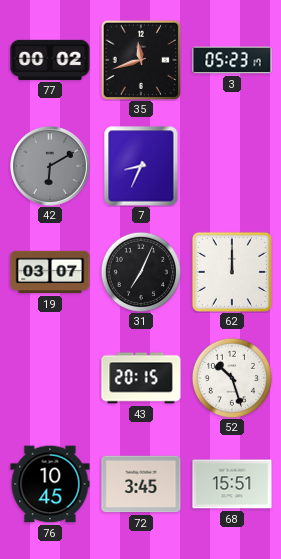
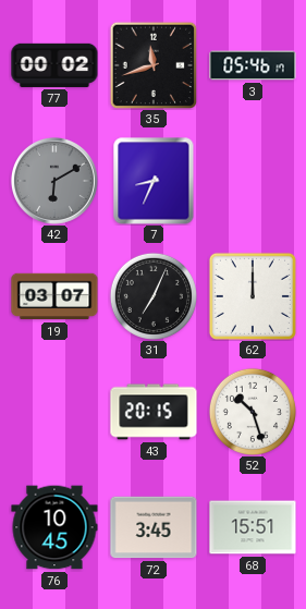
3: 05:23 -> 05:46
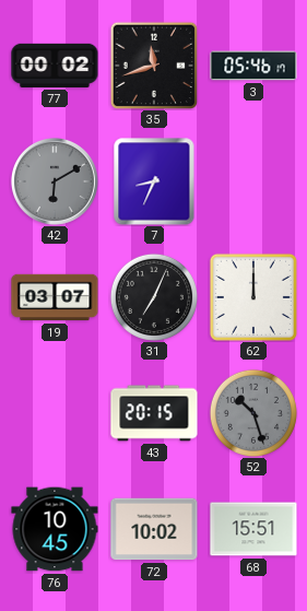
52 dial: white -> grey
72: 3:45 -> 10:02
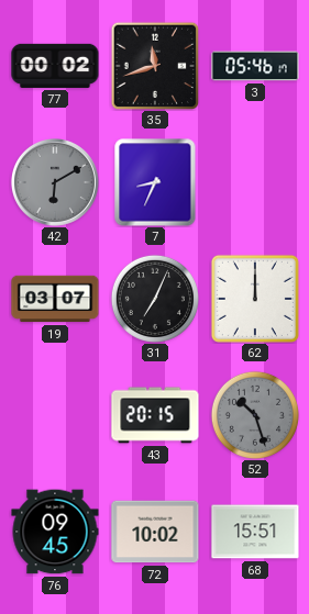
76: 10:45 -> 09:45
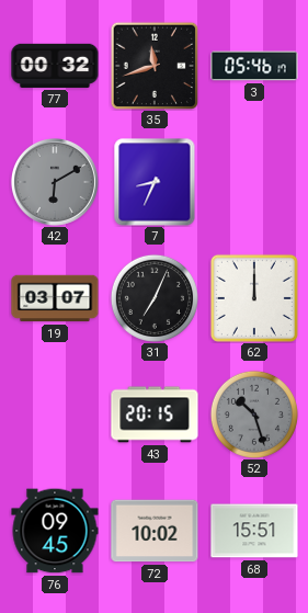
77: 00:02 -> 00:32
